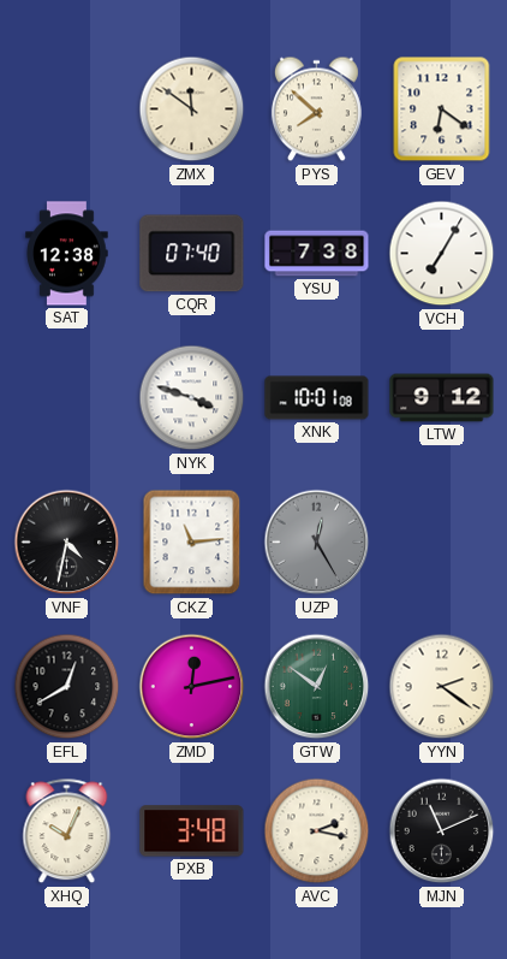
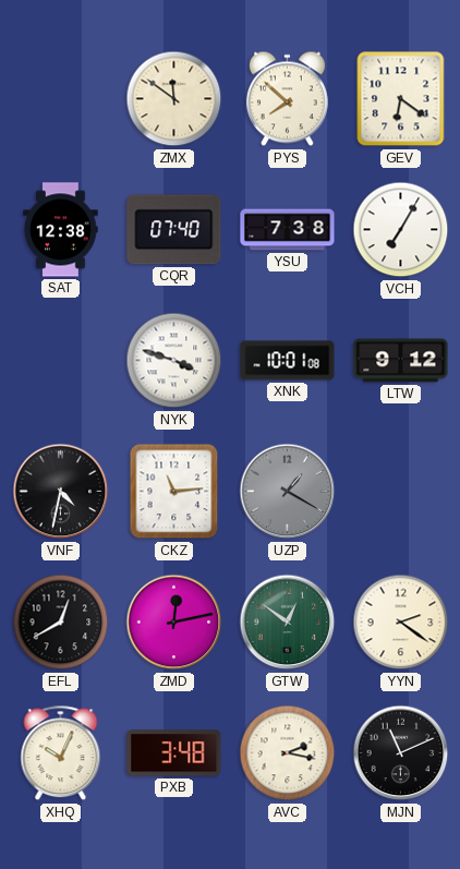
UZP: 12:25 -> 1:20
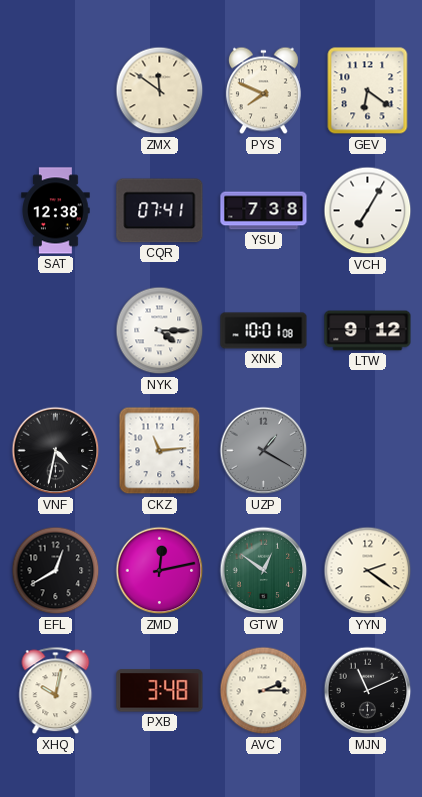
PYS: 7:52 -> 7:49
CQR: 07:40 -> 07:41
NYK: 3:48 -> 4:15
XHQ: 10:04 -> 10:02
AVC: 2:17 -> 2:15
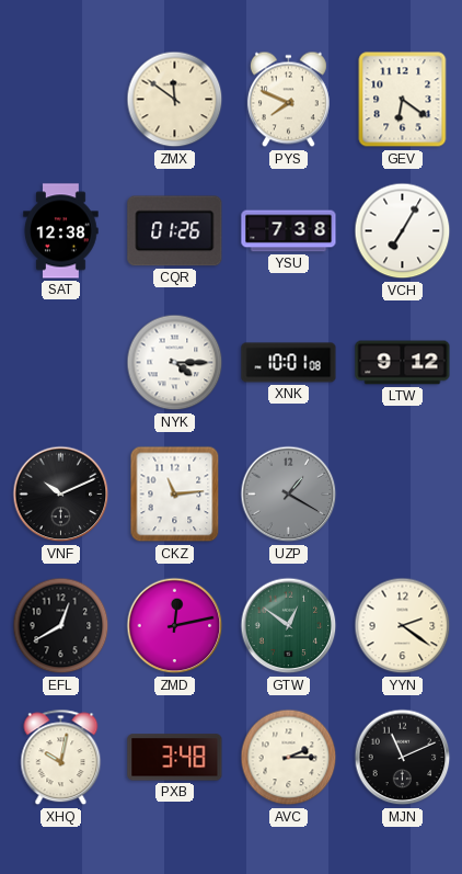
CQR: 07:41 -> 01:26
VNF: 4:32 -> 10:11
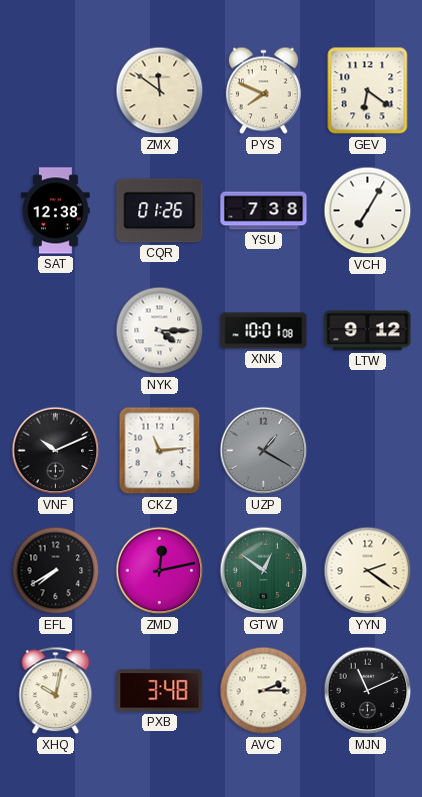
EFL: 12:40 -> 7:40
